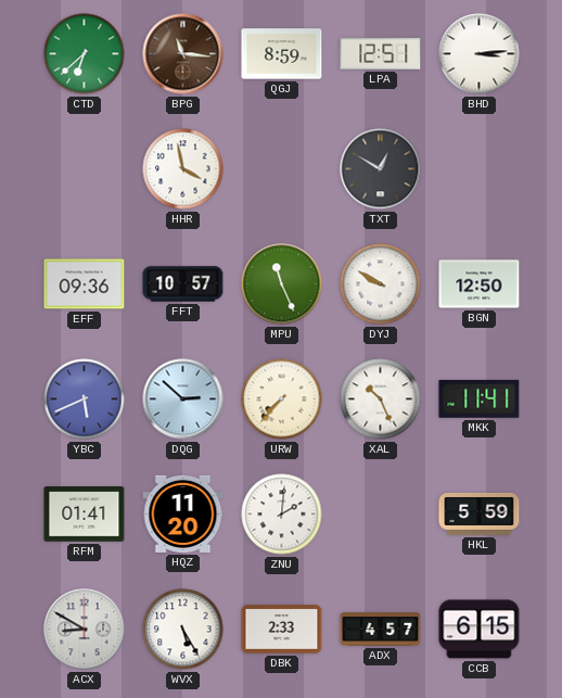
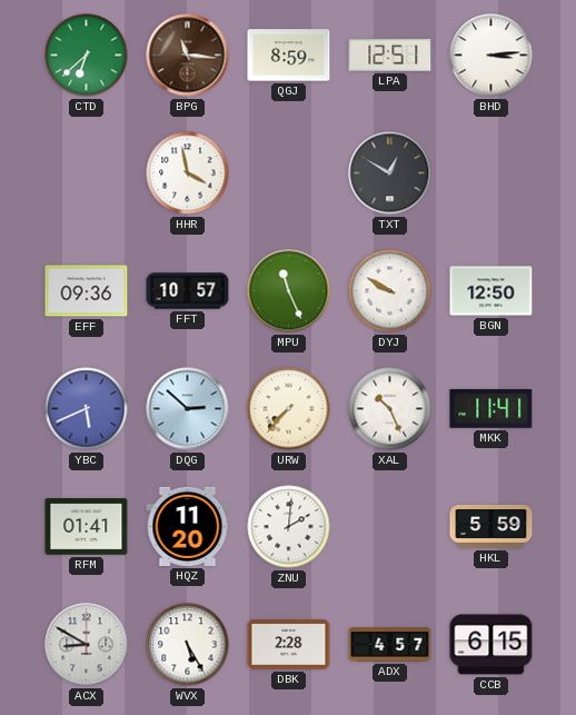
DBK: 2:33 -> 2:28
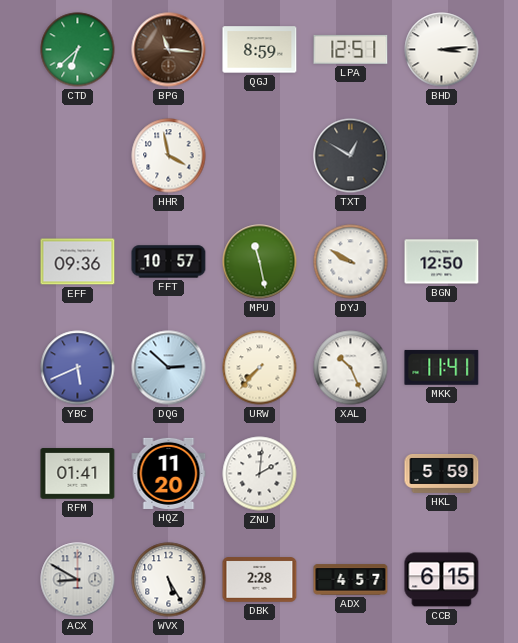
MPU: 11:26 -> 11:28
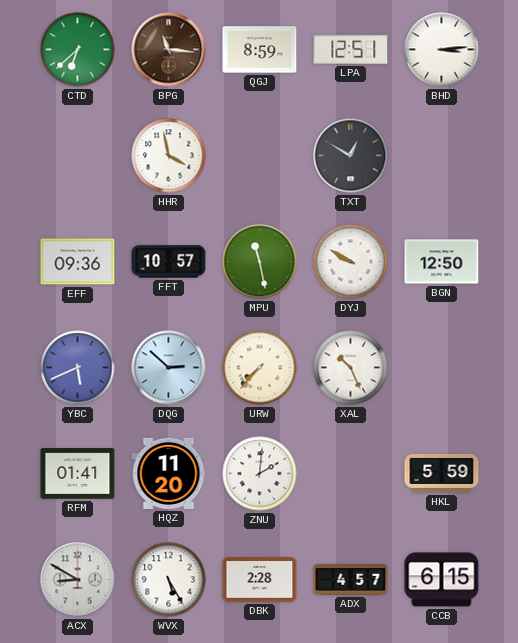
MKK: 11:41 -> none
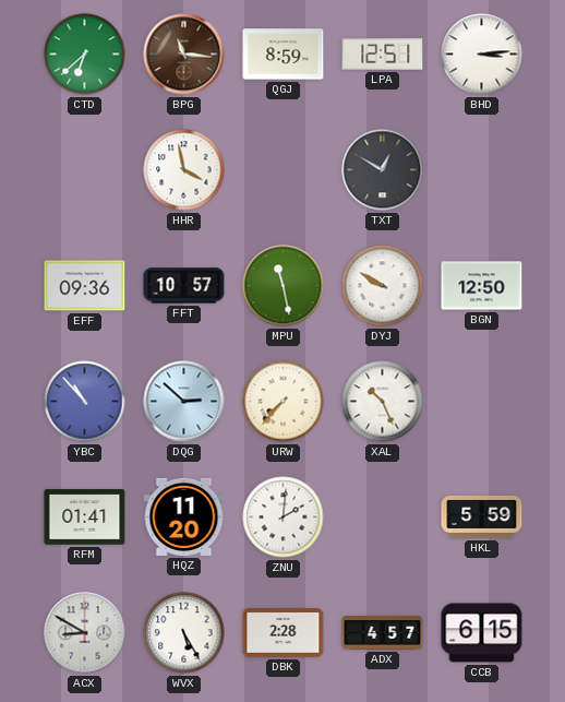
YBC: 5:41 -> 10:53
